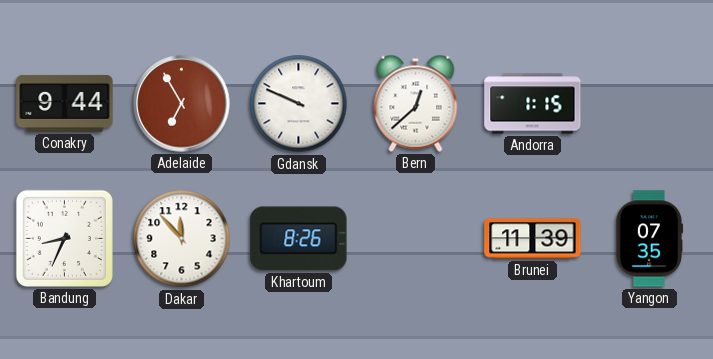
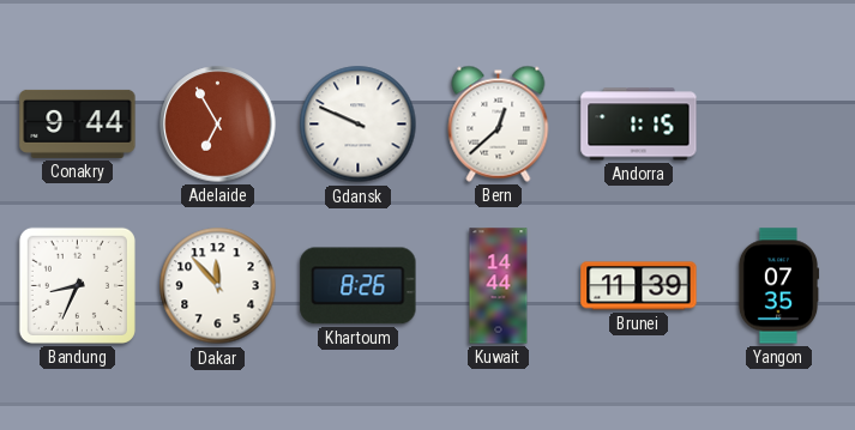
Kuwait: none -> 14:44
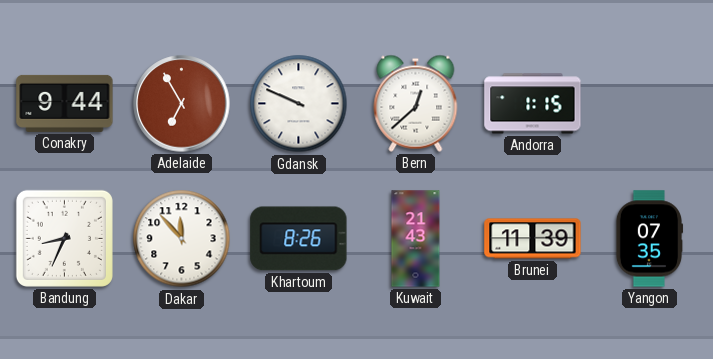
Kuwait: 14:44 -> 21:43
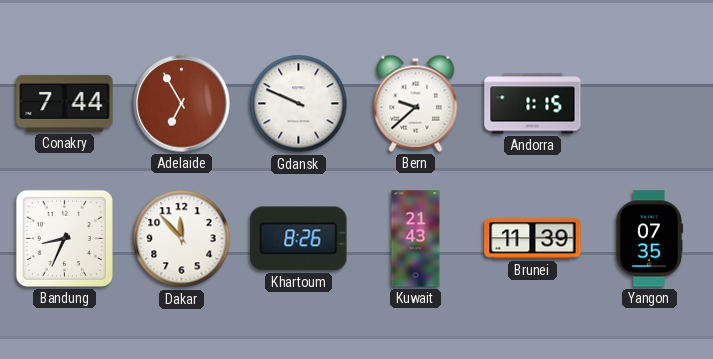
Conakry: 9:44 -> 7:44
Bern: 12:38 -> 9:38
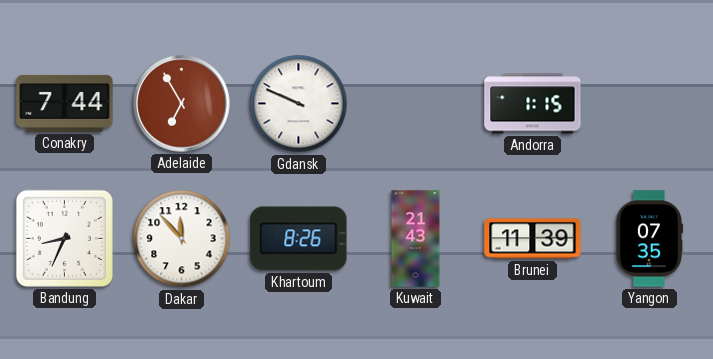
Bern: 9:38 -> none
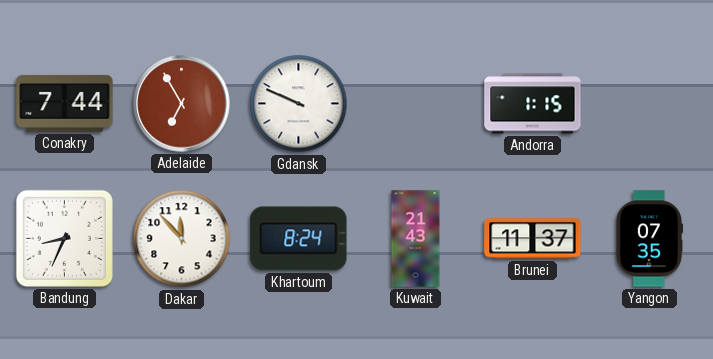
Khartoum: 8:26 -> 8:24
Brunei: 11:39 -> 11:37
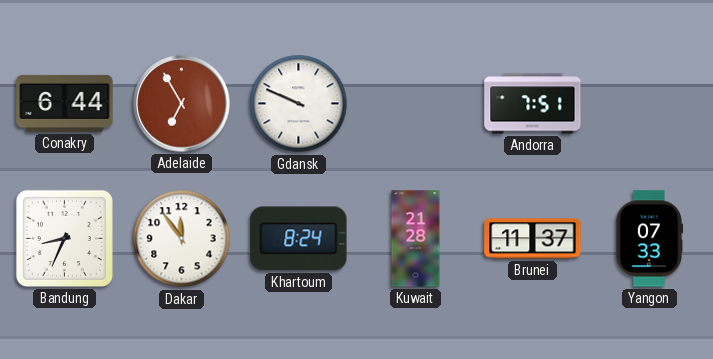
Conakry: 7:44 -> 6:44
Andorra: 1:15 -> 7:51
Dakar: 11:53 -> 11:54
Kuwait: 21:43 -> 21:28
Yangon: 07:35 -> 07:33
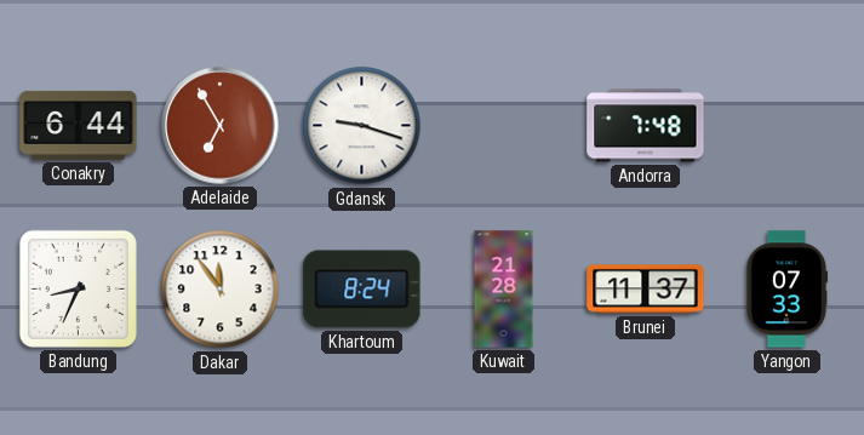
Gdansk: 9:49 -> 9:18
Andorra: 7:51 -> 7:48
